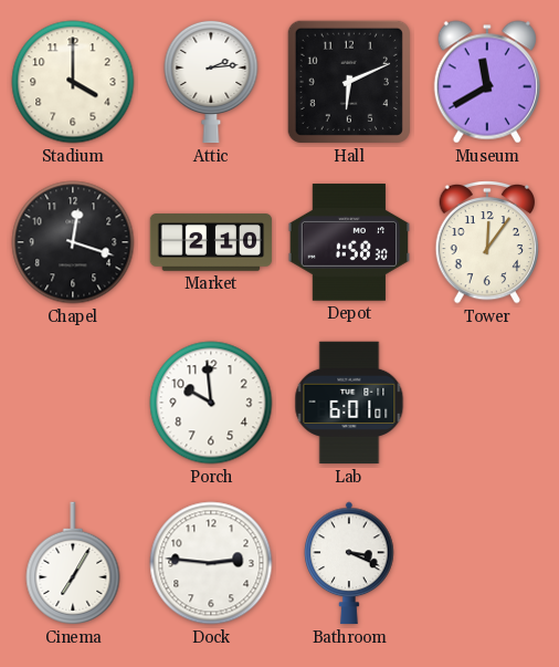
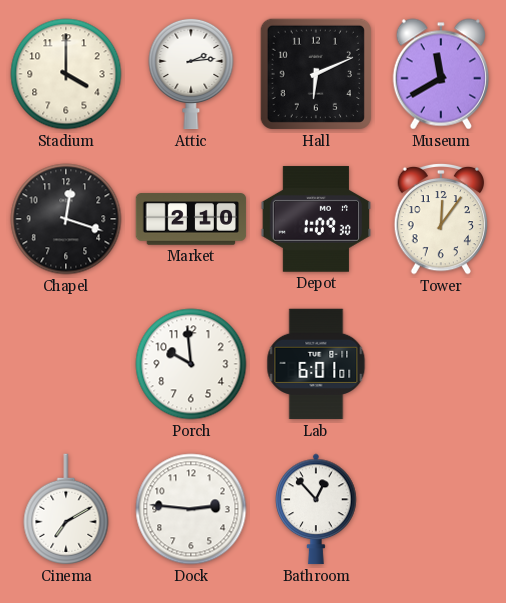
Depot: 1:58 -> 1:09
Cinema: 7:05 -> 7:10
Bathroom: 3:19 -> 12:53
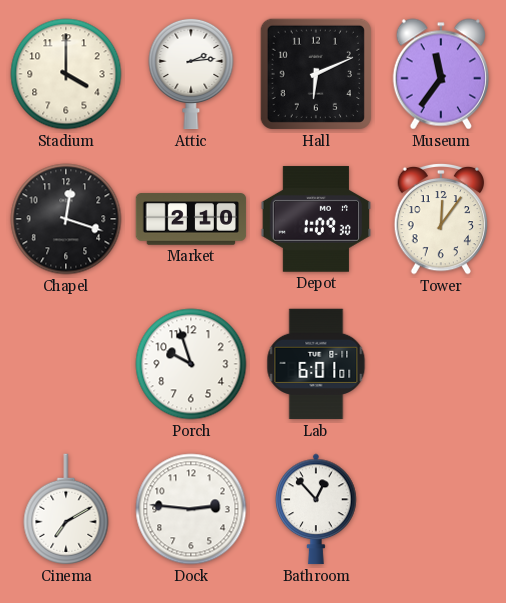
Museum: 11:40 -> 11:36
Porch: 9:59 -> 9:57
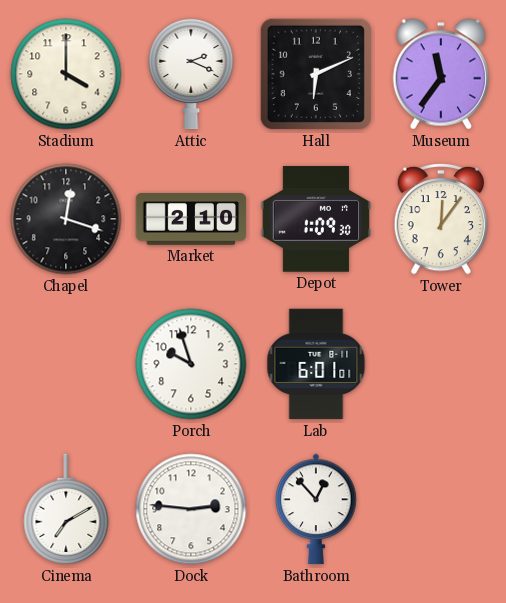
Attic: 2:14 -> 2:19
